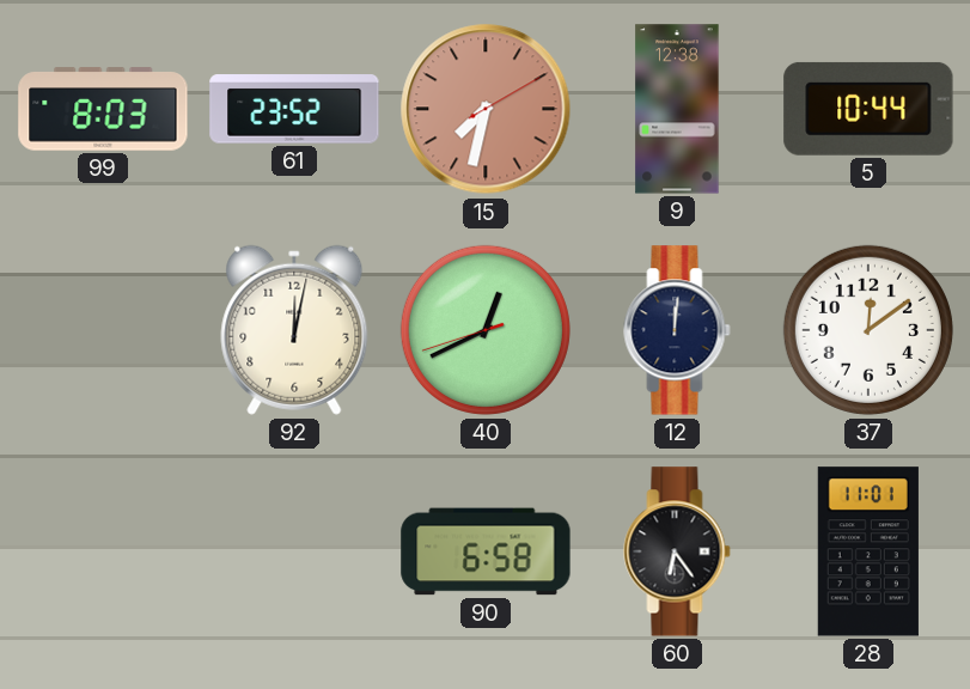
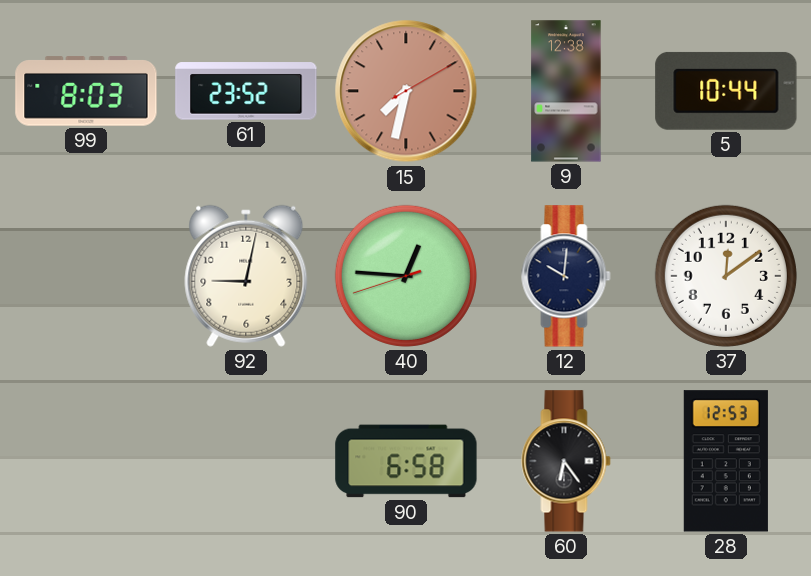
92: 12:02 -> 9:02
40: 12:40 -> 12:45
12: 12:01 -> 10:01
28: 11:01 -> 12:53
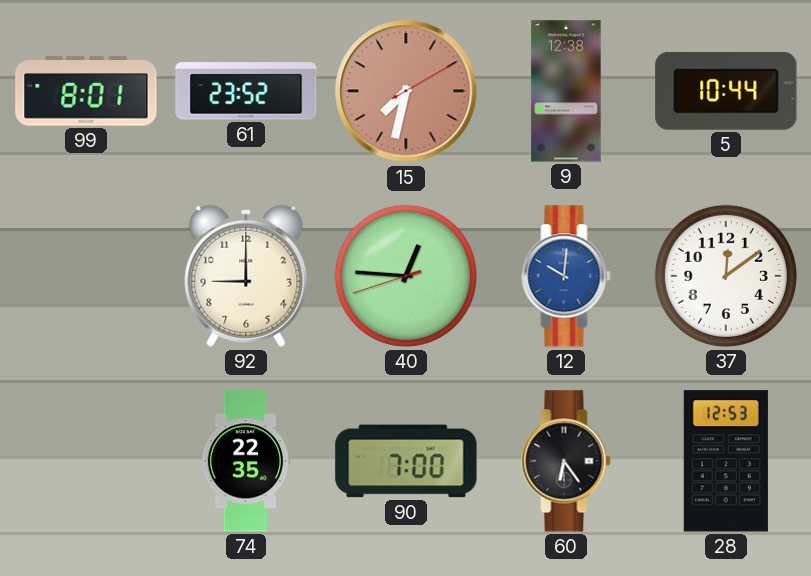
99: 8:03 -> 8:01
92: 9:02 -> 9:00
12 dial: navy -> blue
74: none -> 22:35
90: 6:58 -> 7:00
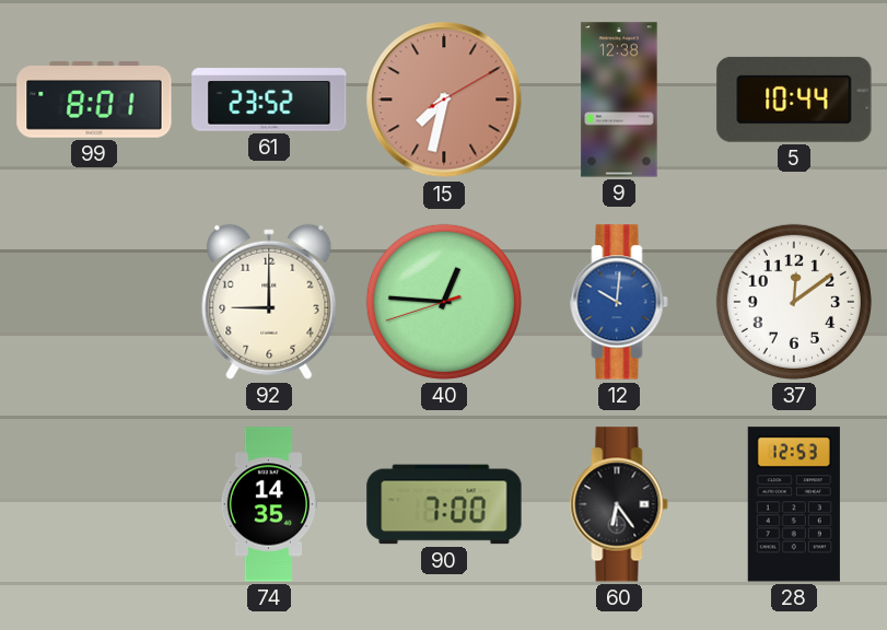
74: 22:35 -> 14:35
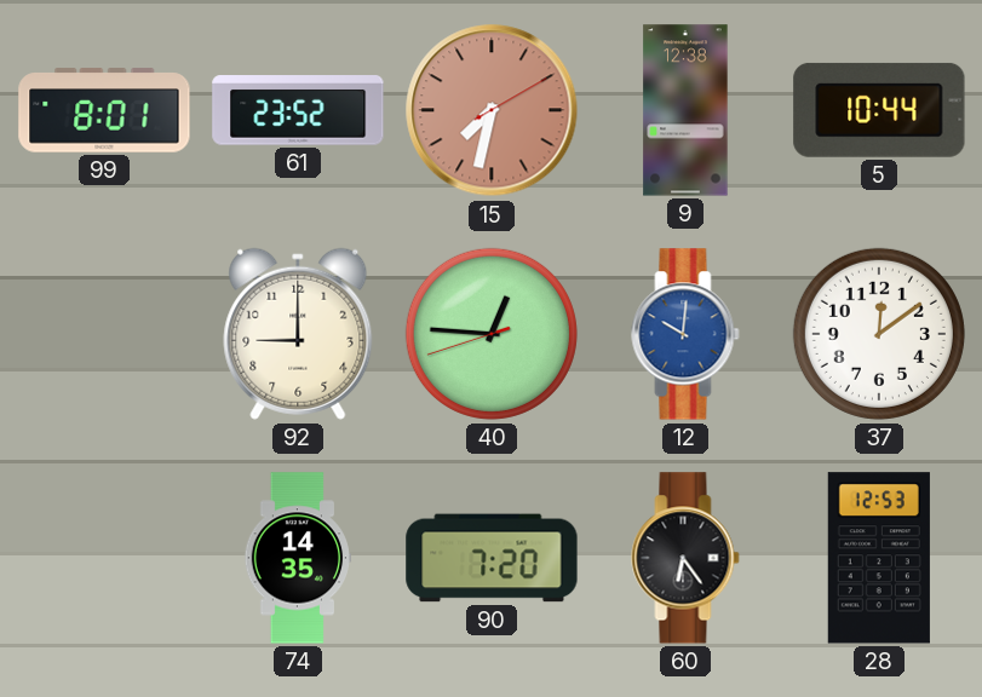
90: 7:00 -> 7:20
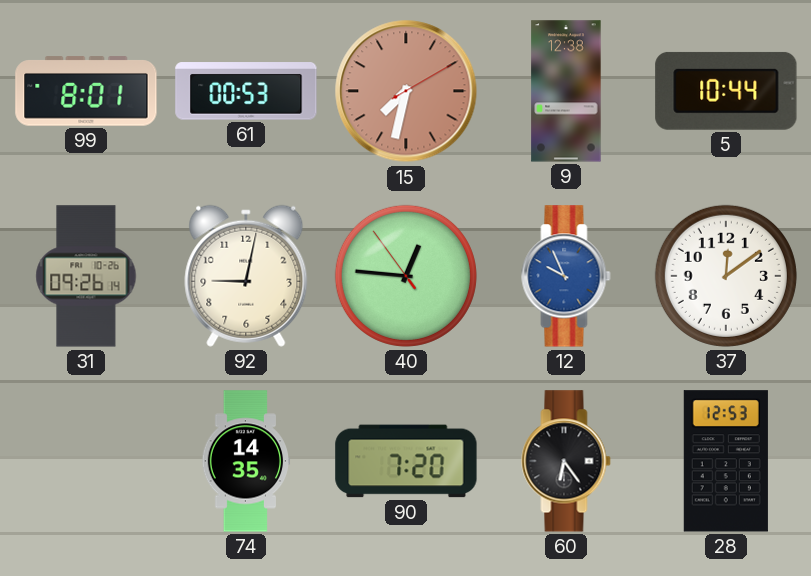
61: 23:52 -> 00:53
31: none -> 09:26
92: 9:00 -> 9:02
40: 12:45:42 -> 12:45:54
12: 10:01 -> 9:56
